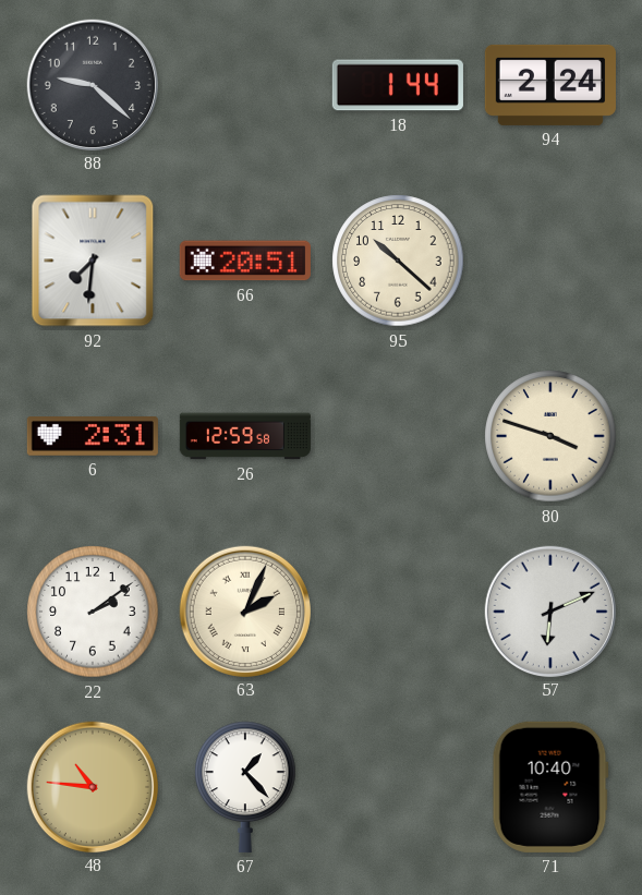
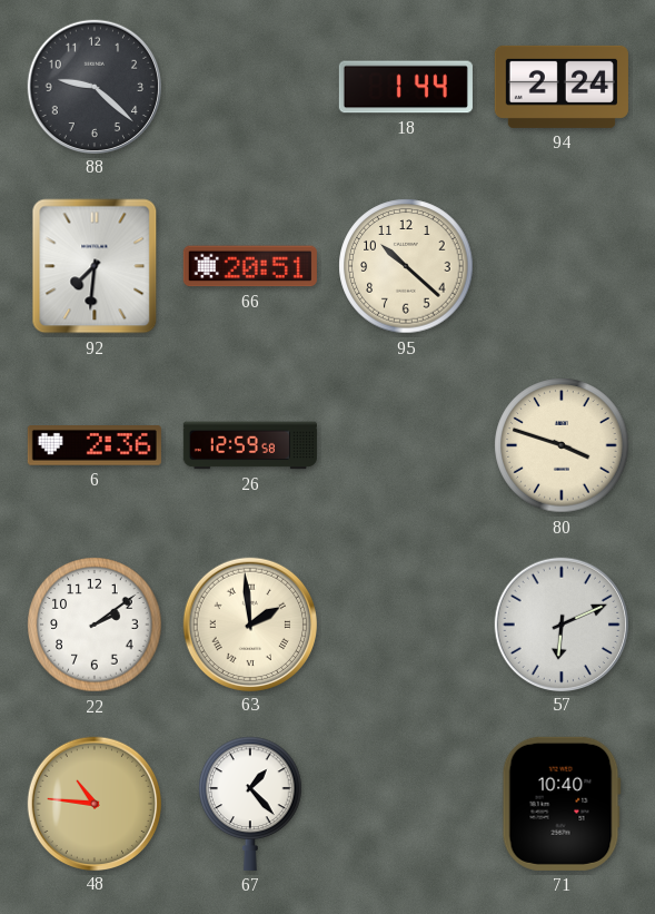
6: 2:31 -> 2:36
63: 2:04 -> 1:59
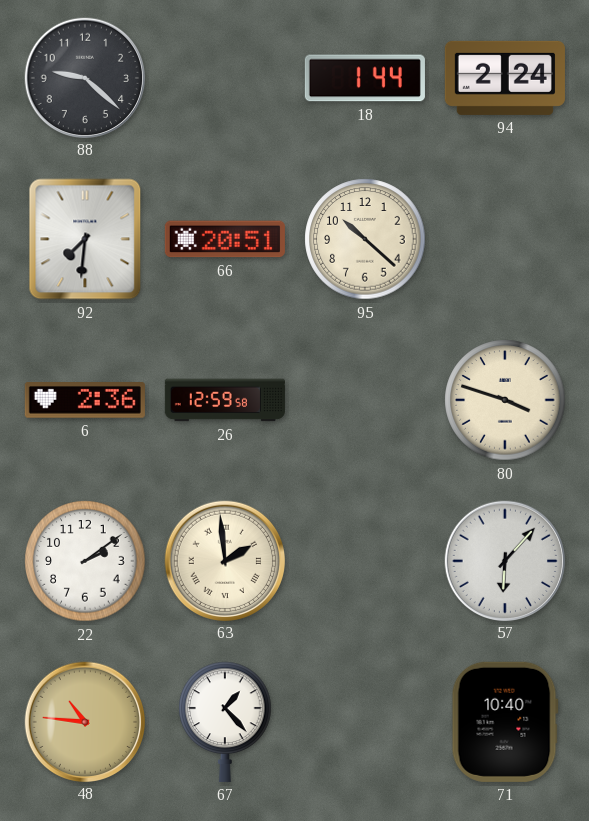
57: 6:11 -> 6:07
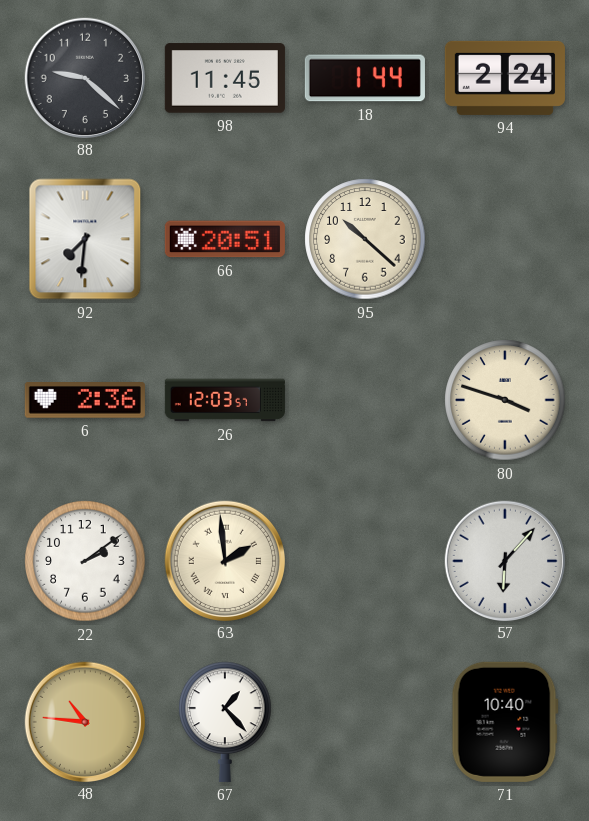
98: none -> 11:45
26: 12:59 -> 12:03
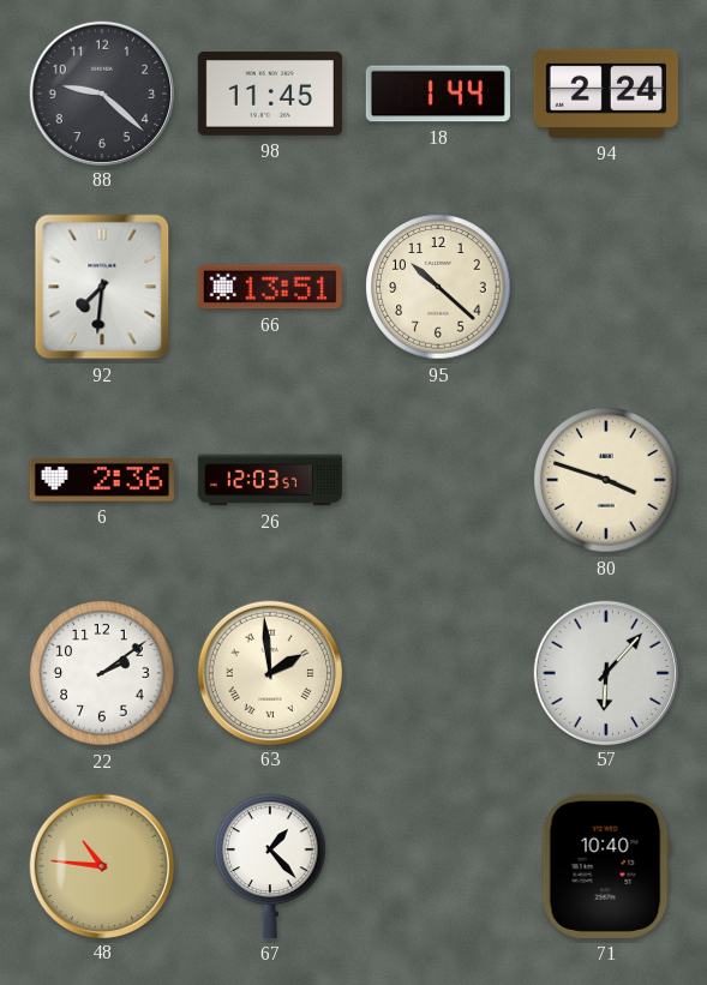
66: 20:51 -> 13:51
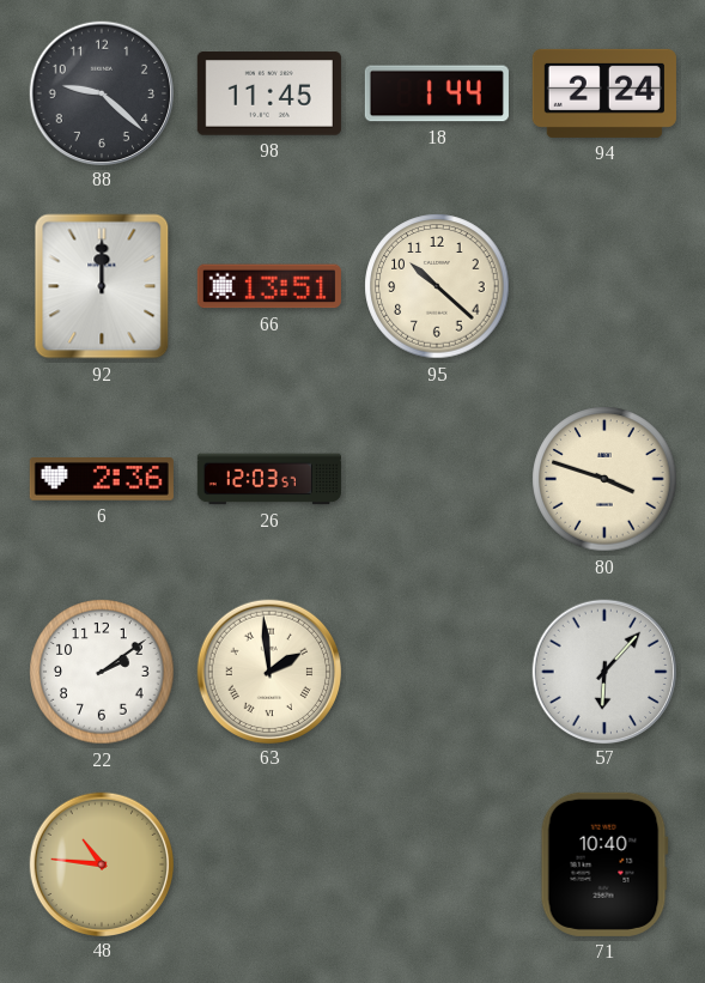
92: 7:31 -> 12:00
67: 1:23 -> none
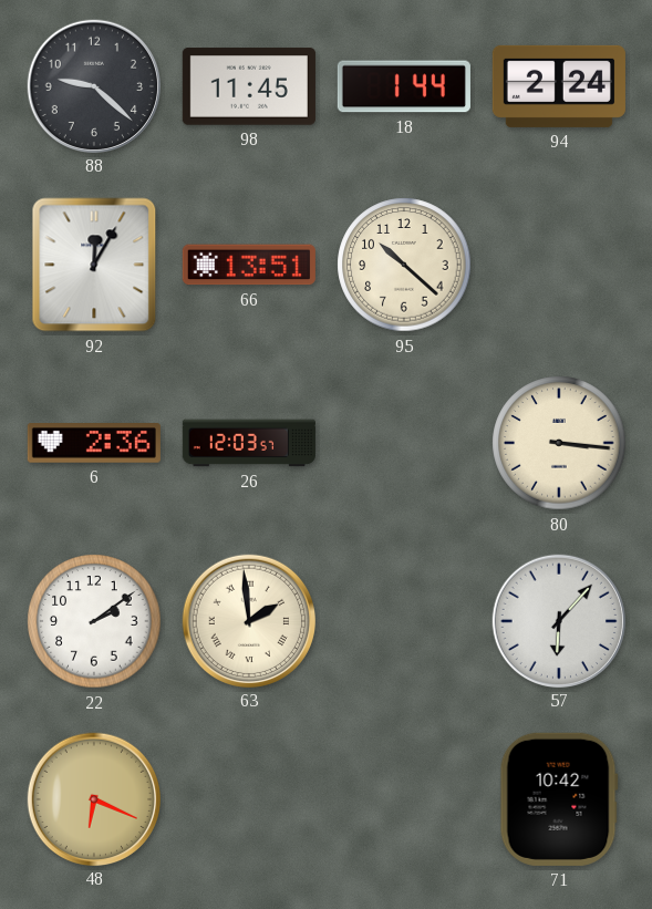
92: 12:00 -> 12:05
80: 3:48 -> 3:16
48: 10:46 -> 6:19
71: 10:40 -> 10:42
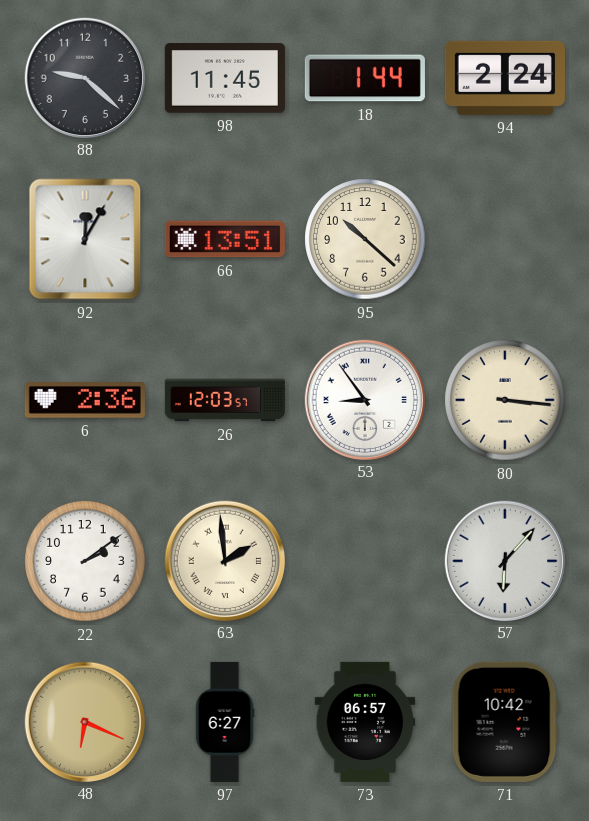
53: none -> 8:54
97: none -> 6:27
73: none -> 06:57
